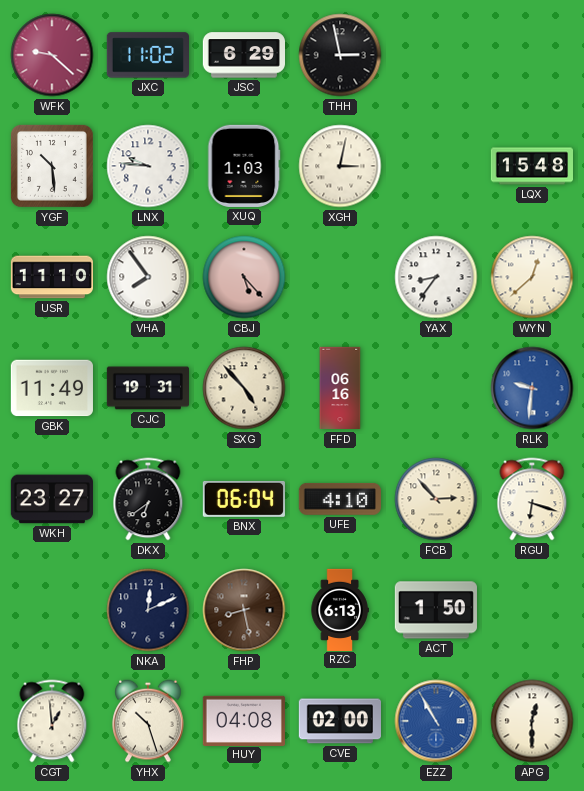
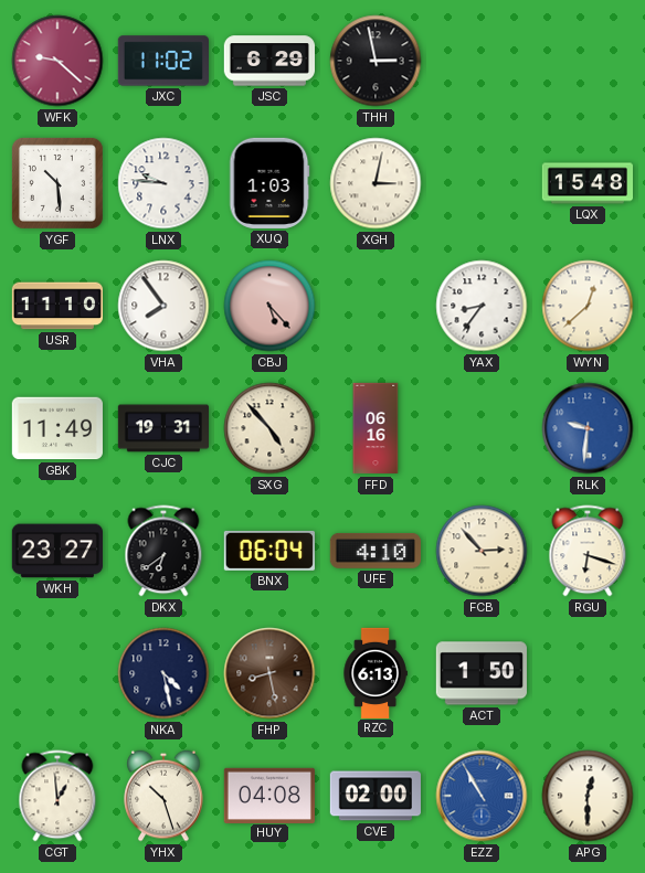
NKA: 12:11 -> 4:28
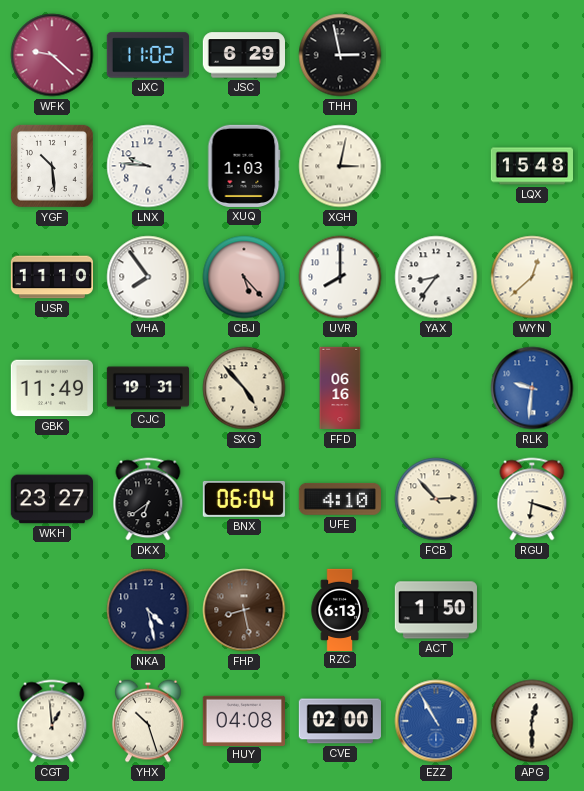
UVR: none -> 8:00
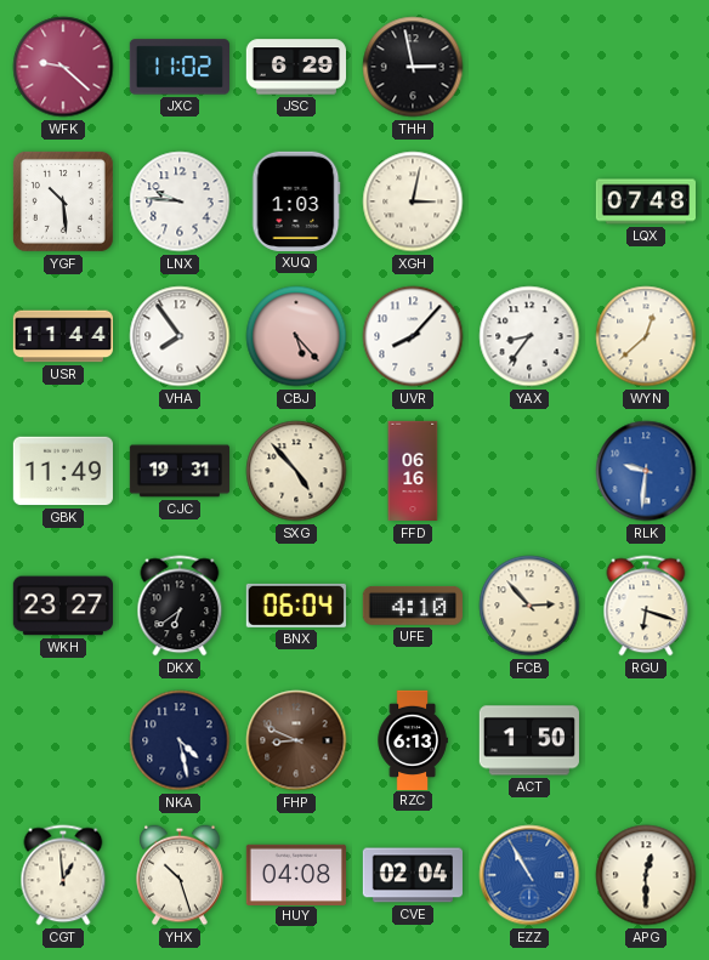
LQX: 15:48 -> 07:48
USR: 11:10 -> 11:44
UVR: 8:00 -> 8:07
FHP: 8:28 -> 8:49
CVE: 02:00 -> 02:04
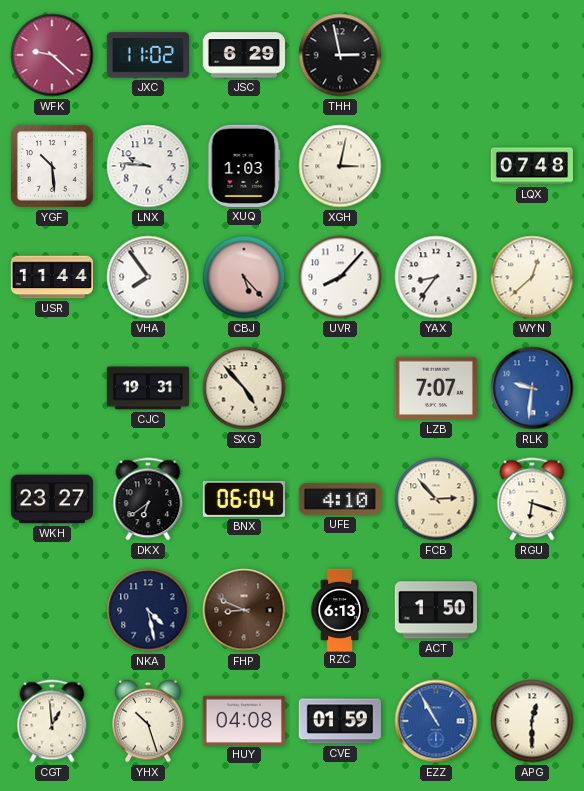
GBK: 11:49 -> none
FFD: 06:16 -> none
LZB: none -> 7:07
CVE: 02:04 -> 01:59
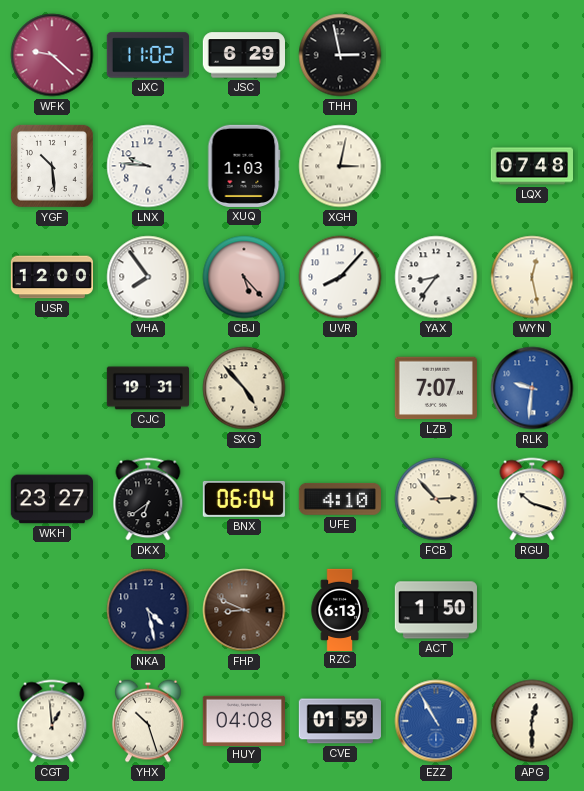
USR: 11:44 -> 12:00
WYN: 12:38 -> 12:28
RGU: 6:18 -> 10:18
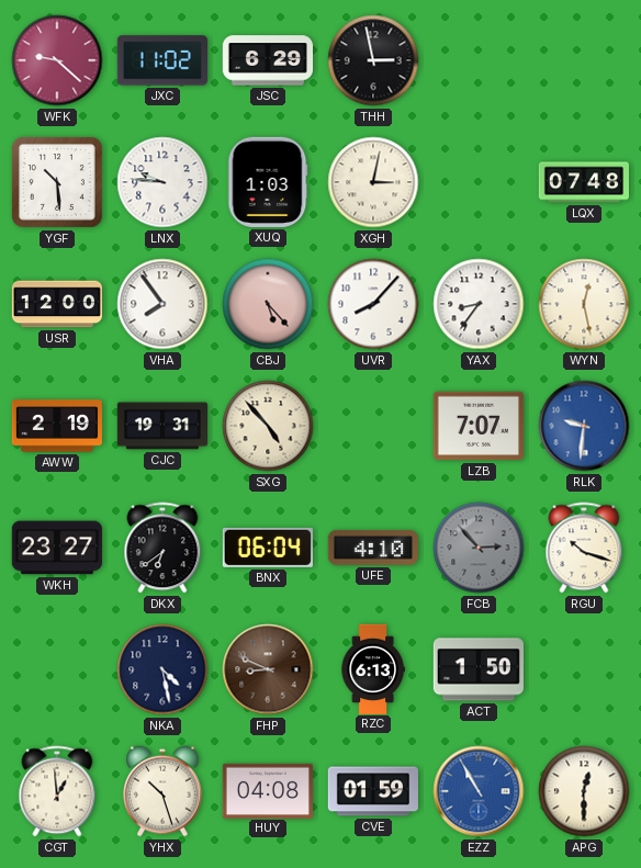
AWW: none -> 2:19
FCB dial: cream -> grey
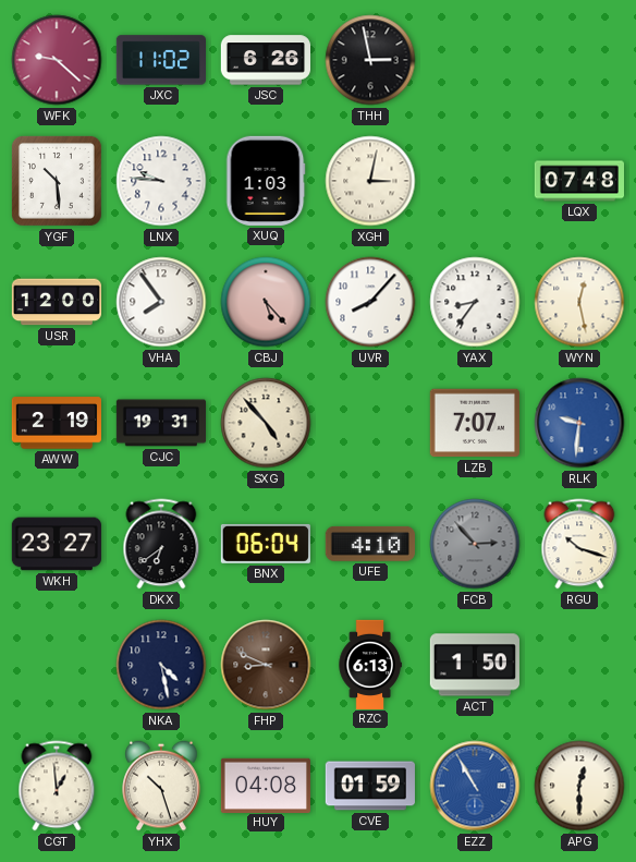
JSC: 6:29 -> 6:26
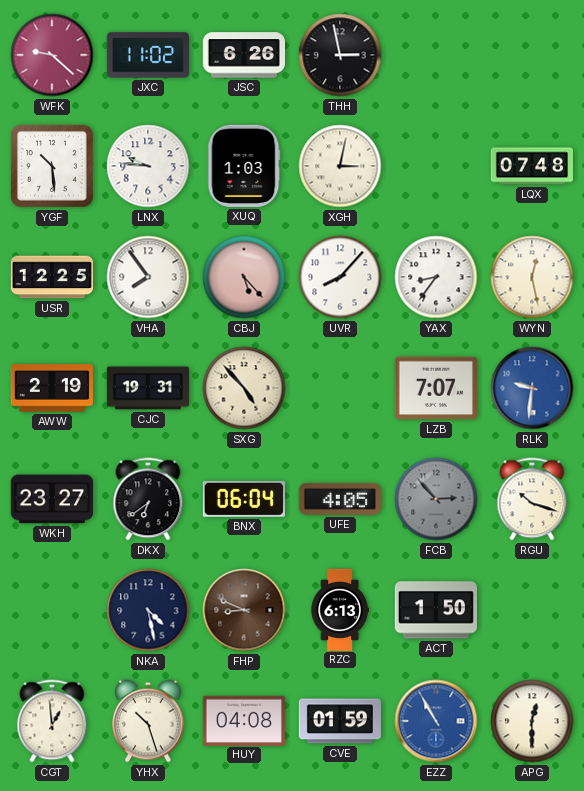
USR: 12:00 -> 12:25
UFE: 4:10 -> 4:05
